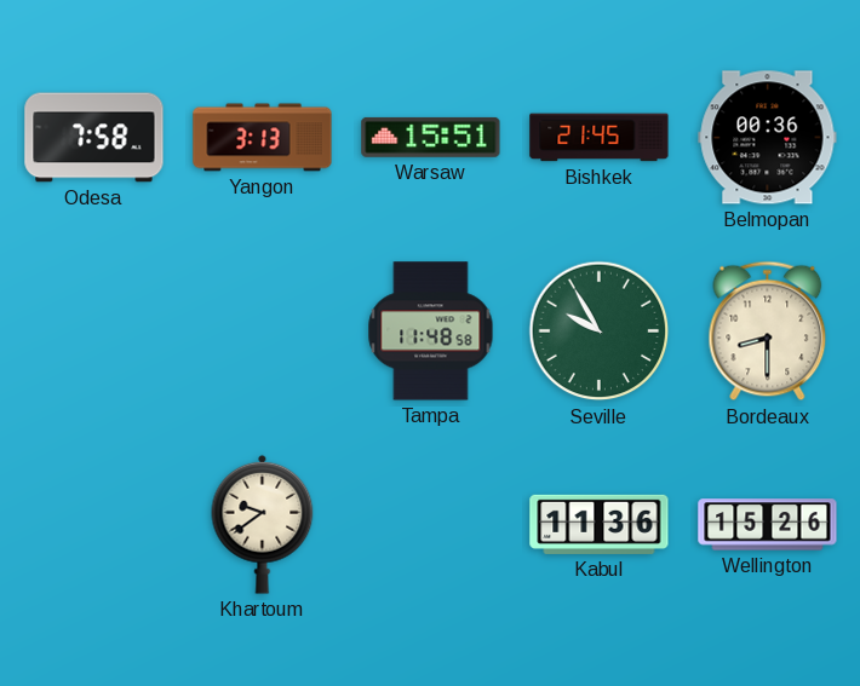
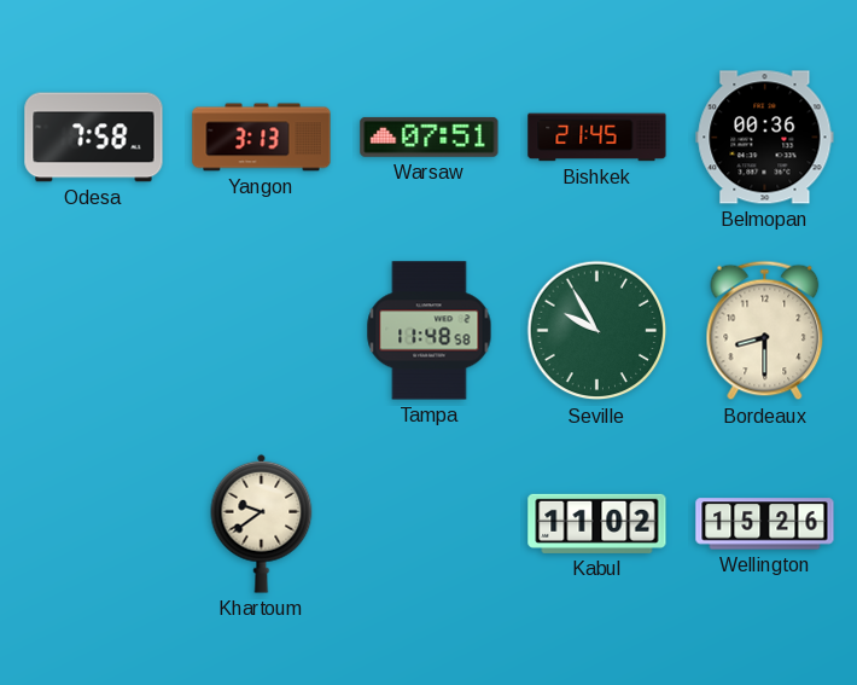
Warsaw: 15:51 -> 07:51
Kabul: 11:36 -> 11:02
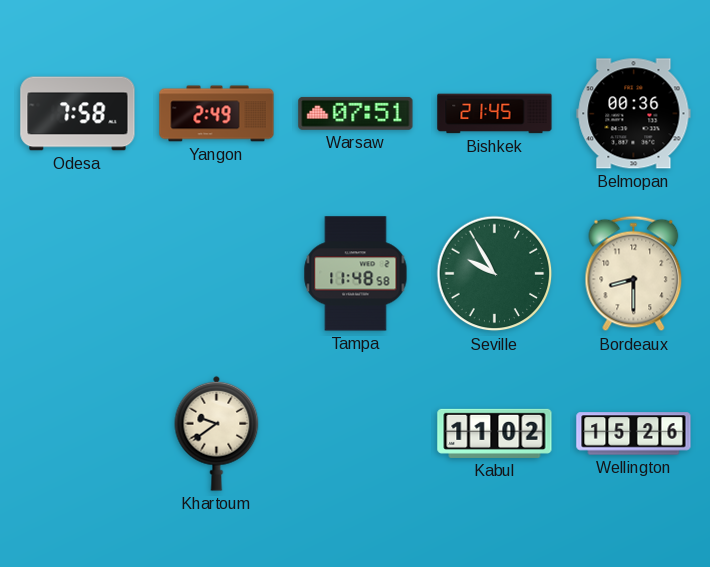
Yangon: 3:13 -> 2:49
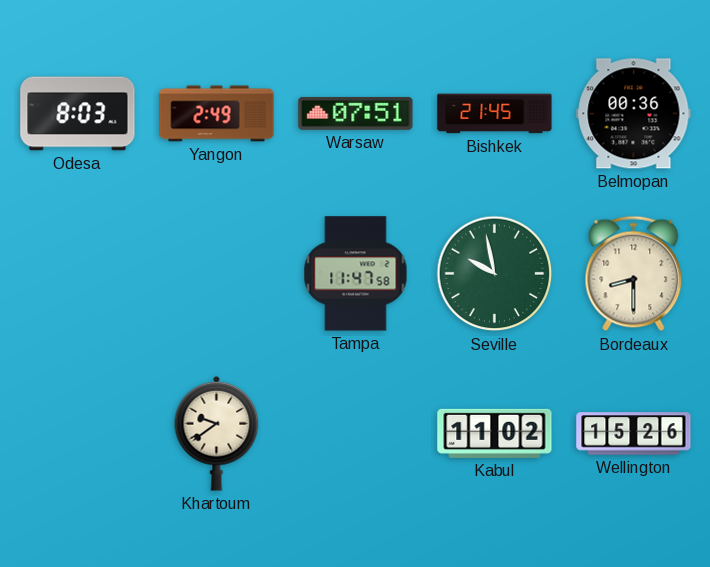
Odesa: 7:58 -> 8:03
Tampa: 11:48 -> 11:47
Seville: 9:55 -> 9:58
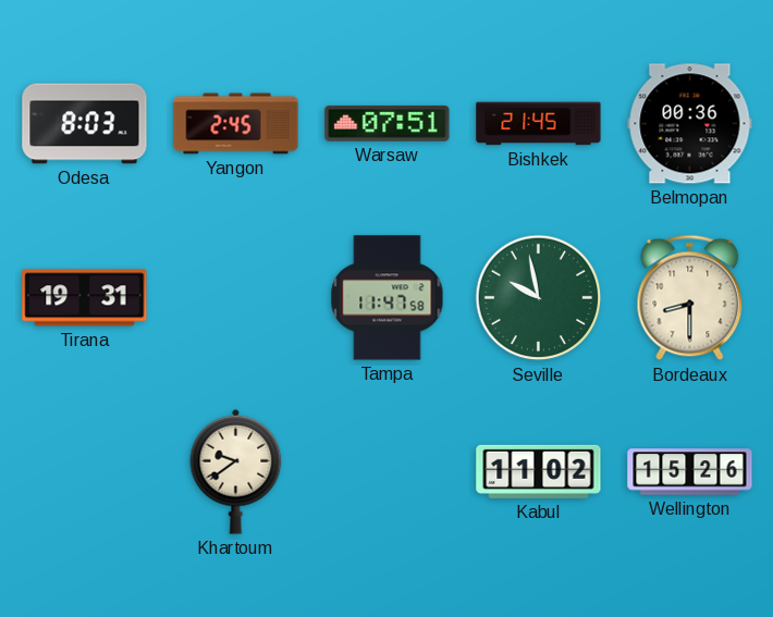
Yangon: 2:49 -> 2:45
Tirana: none -> 19:31
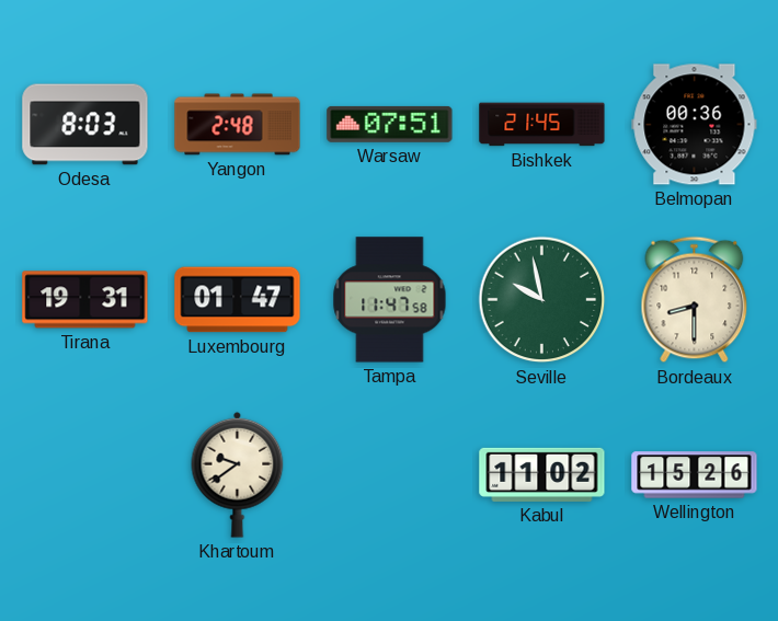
Yangon: 2:45 -> 2:48
Luxembourg: none -> 01:47
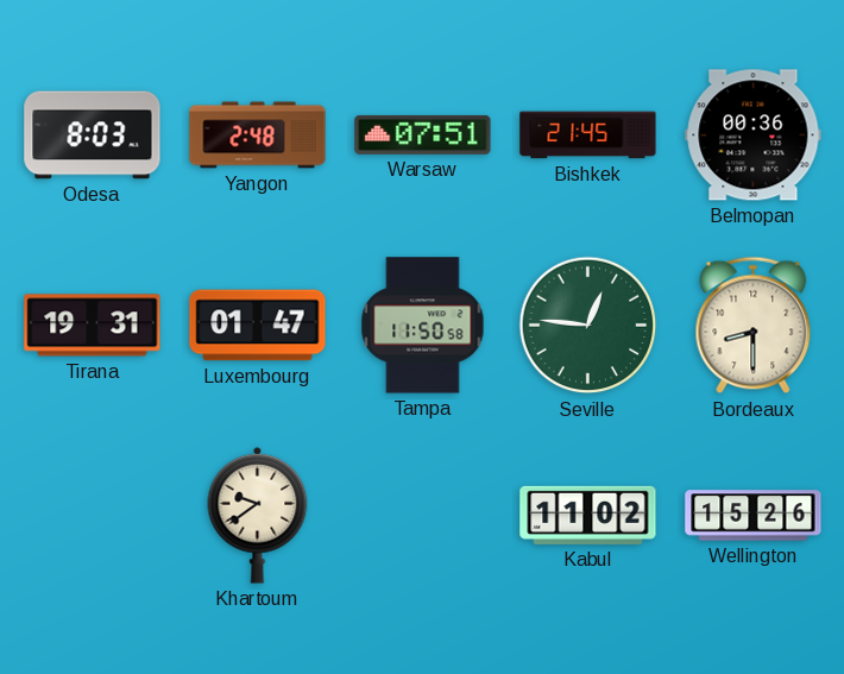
Tampa: 11:47 -> 11:50
Seville: 9:58 -> 12:46
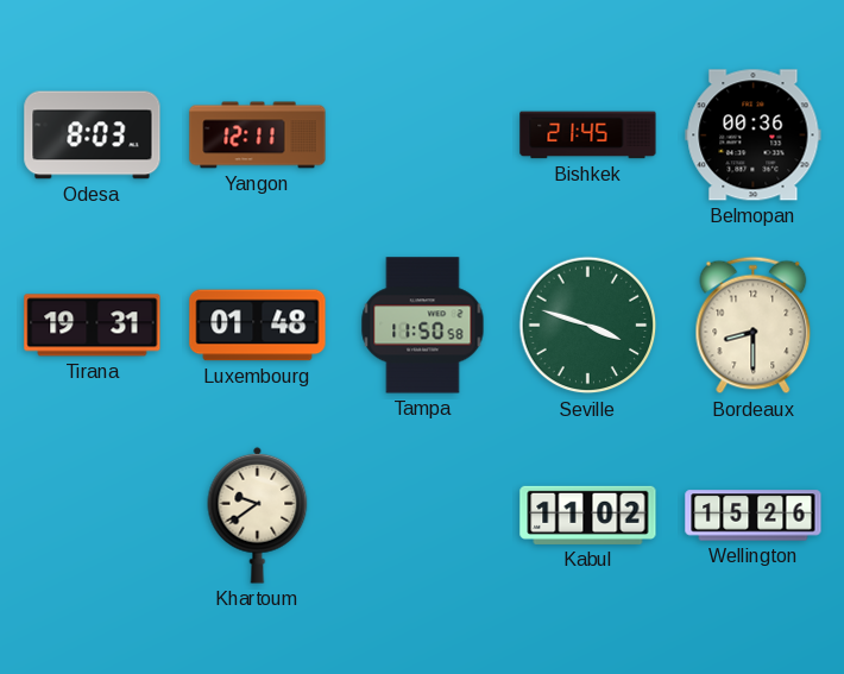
Yangon: 2:48 -> 12:11
Warsaw: 07:51 -> none
Luxembourg: 01:47 -> 01:48
Seville: 12:46 -> 3:48
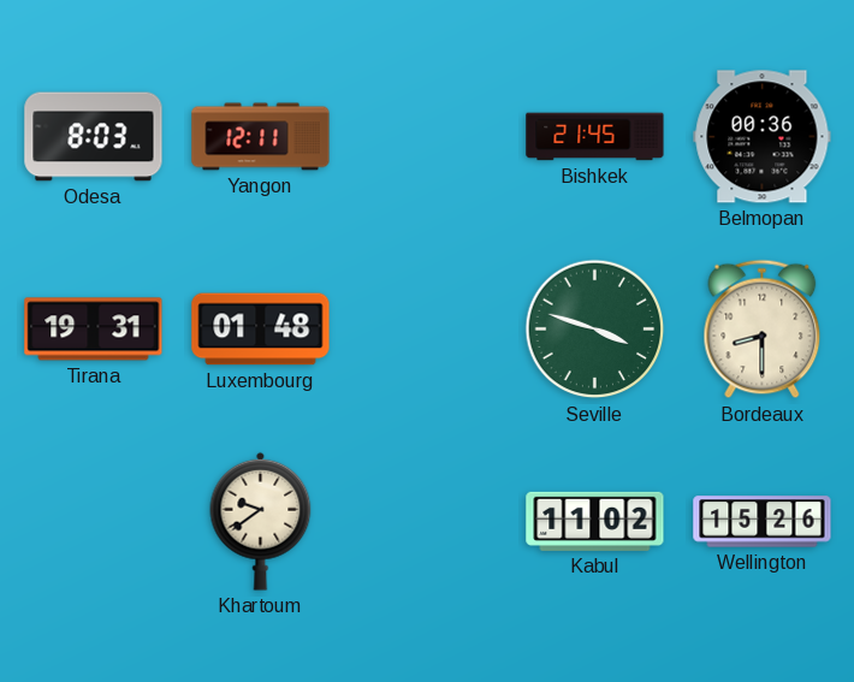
Tampa: 11:50 -> none
